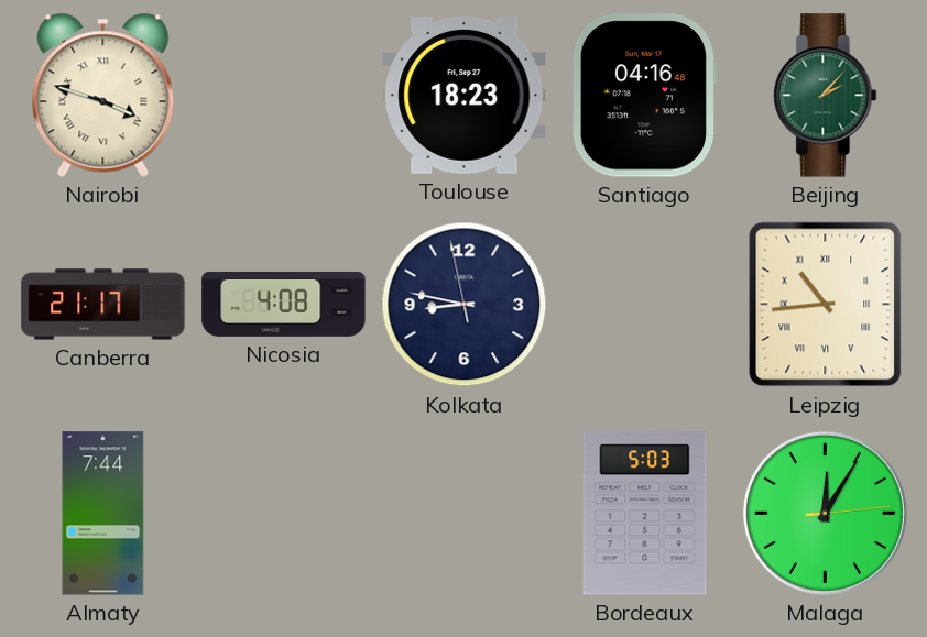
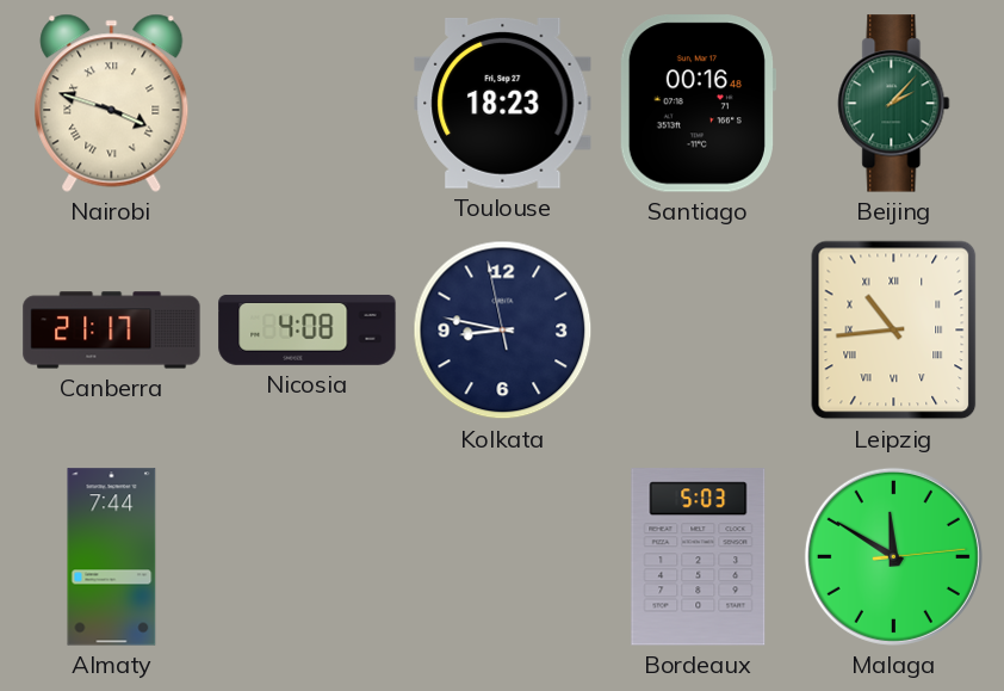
Santiago: 04:16 -> 00:16
Malaga: 12:05 -> 11:50
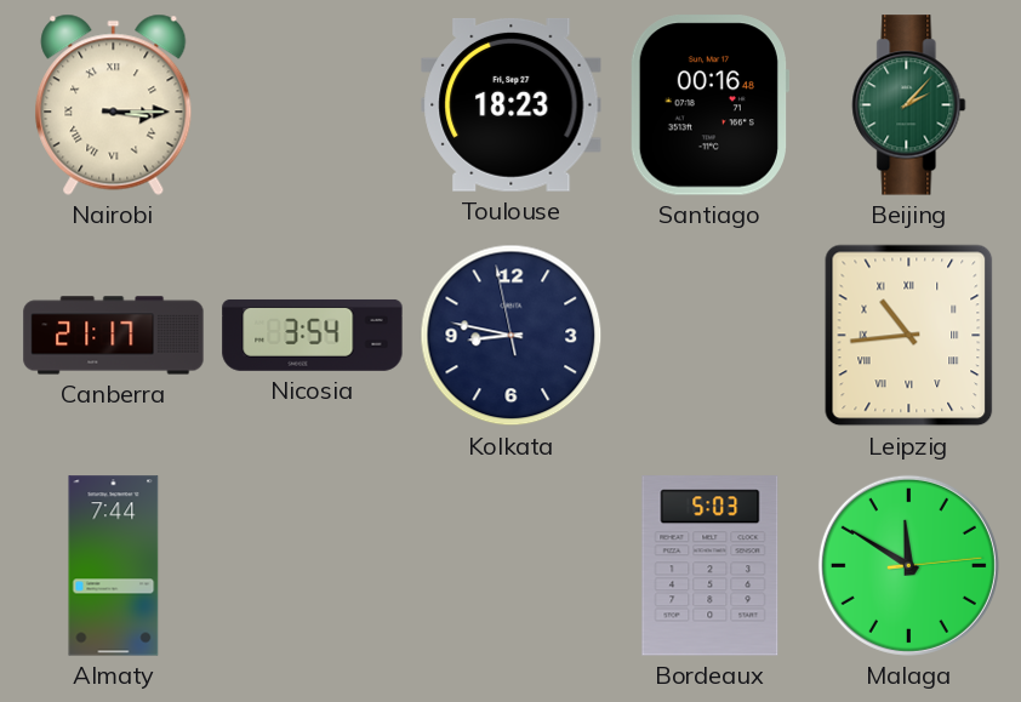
Nairobi: 3:48 -> 3:15
Nicosia: 4:08 -> 3:54
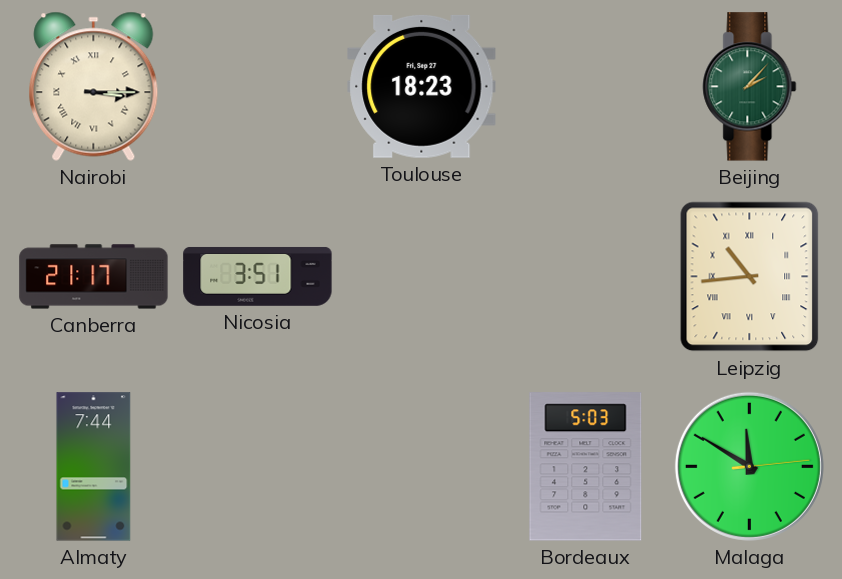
Santiago: 00:16 -> none
Nicosia: 3:54 -> 3:51
Kolkata: 8:46 -> none
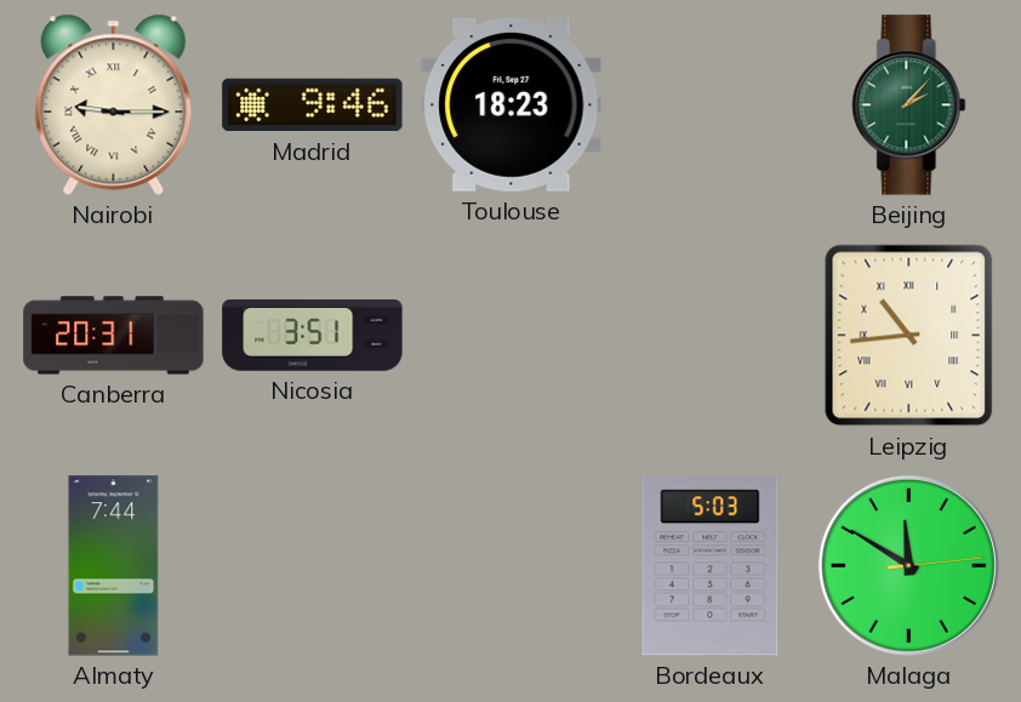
Nairobi: 3:15 -> 9:15
Madrid: none -> 9:46
Canberra: 21:17 -> 20:31
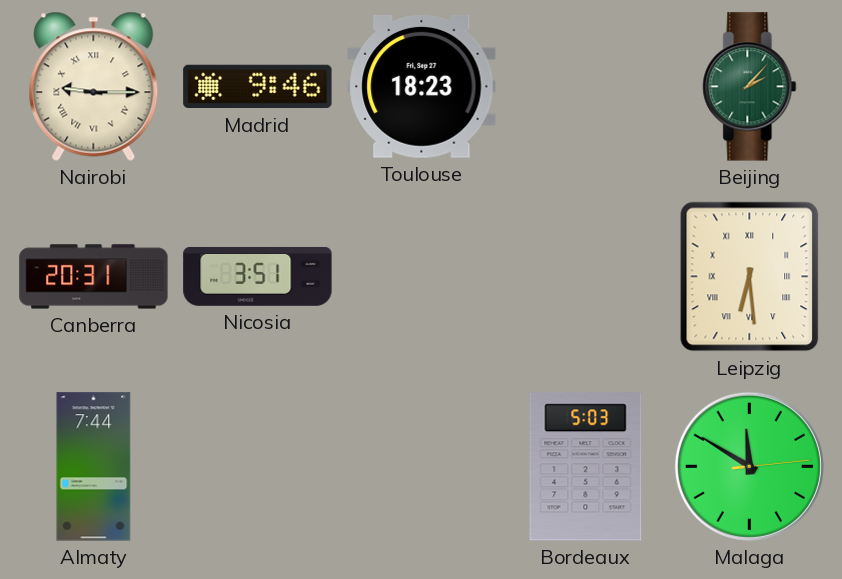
Leipzig: 10:44 -> 6:29
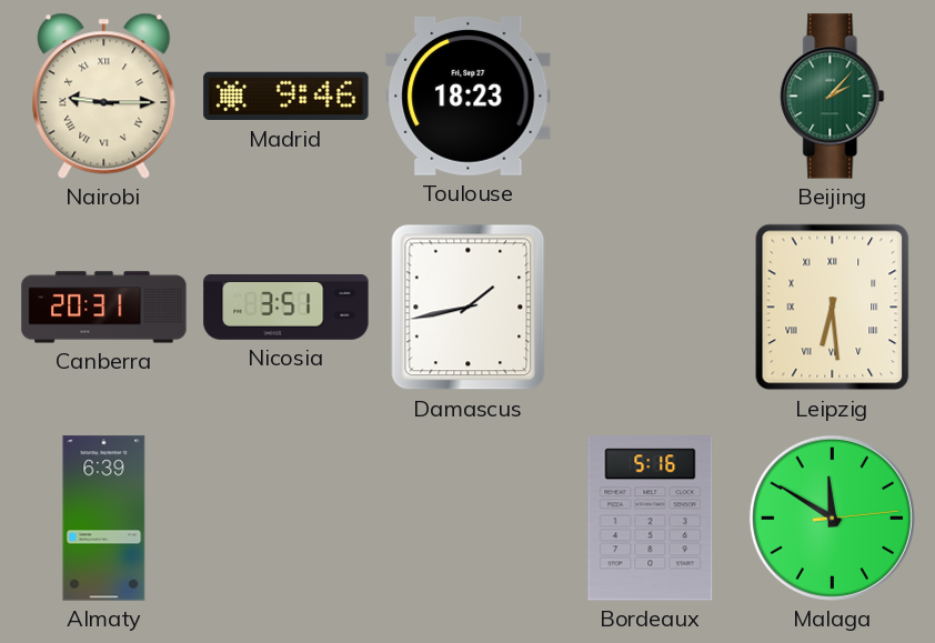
Damascus: none -> 1:43
Almaty: 7:44 -> 6:39
Bordeaux: 5:03 -> 5:16
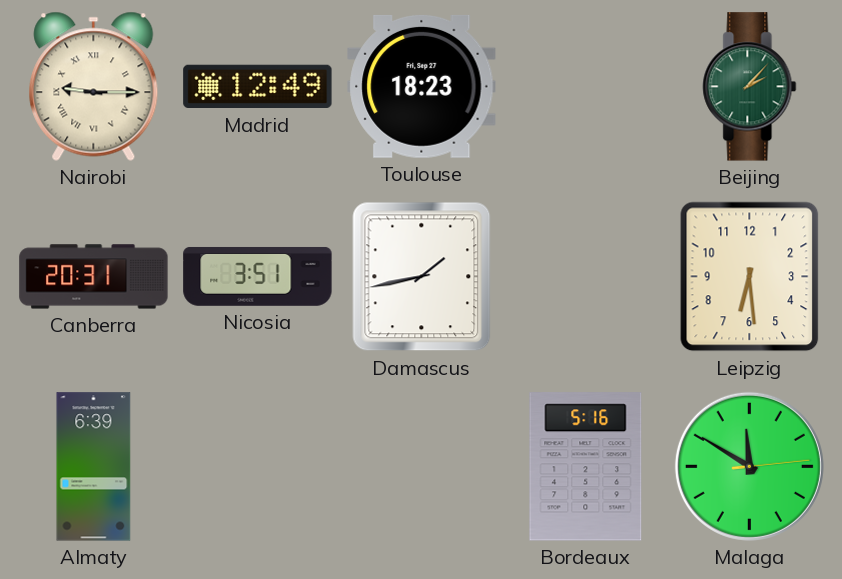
Madrid: 9:46 -> 12:49
Leipzig numerals: Roman -> Arabic
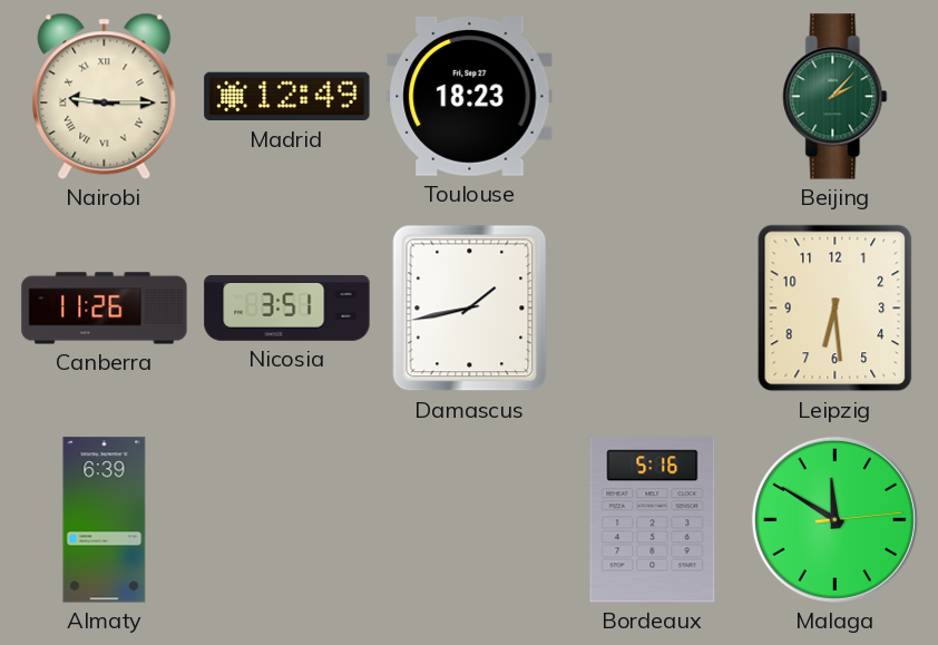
Canberra: 20:31 -> 11:26
